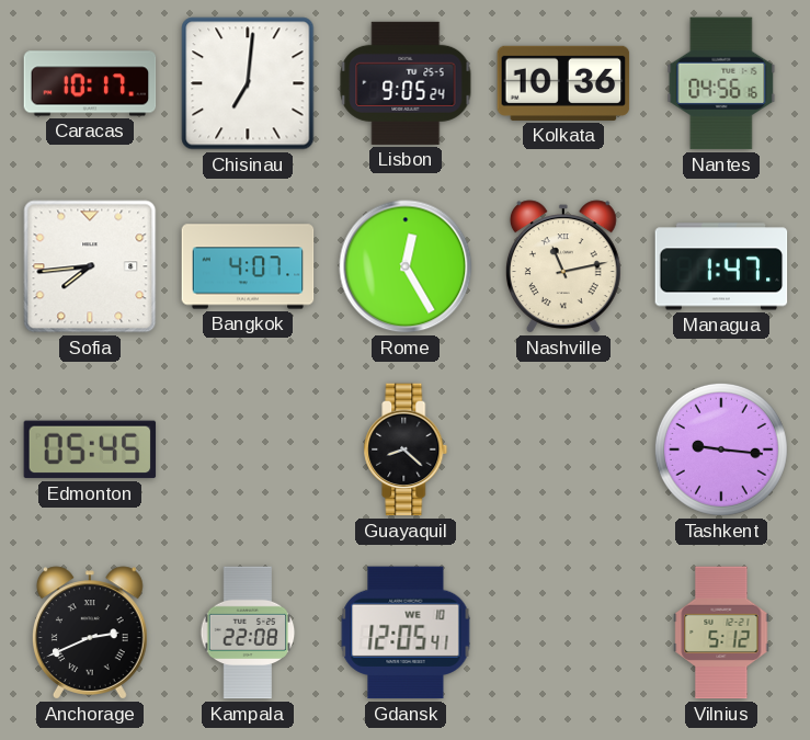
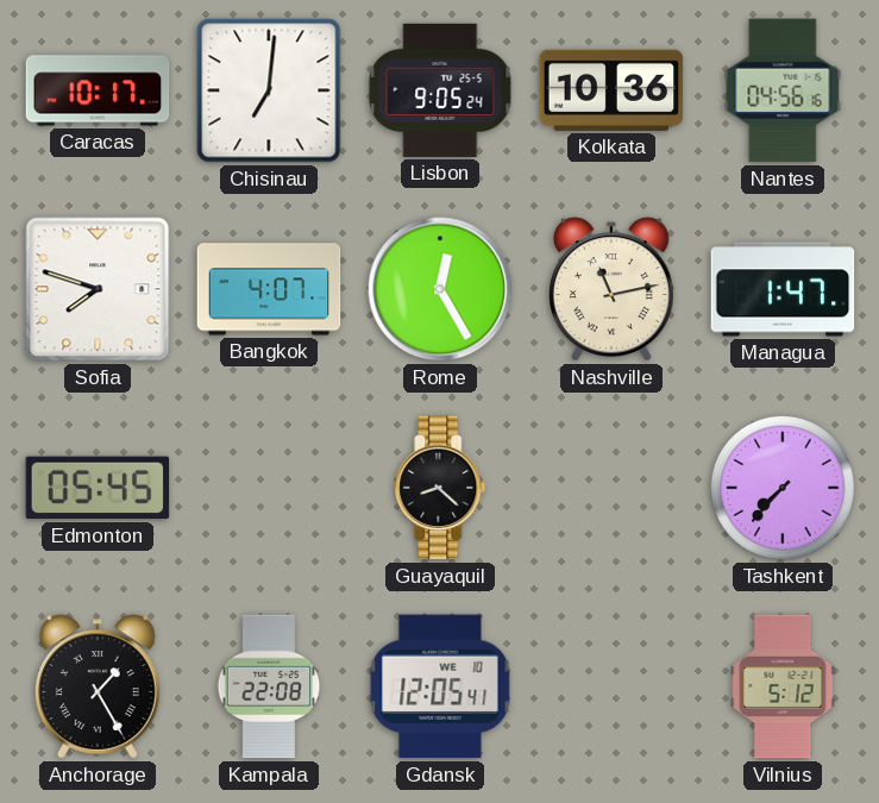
Sofia: 7:44 -> 7:48
Tashkent: 9:16 -> 7:37
Anchorage: 2:41 -> 1:25
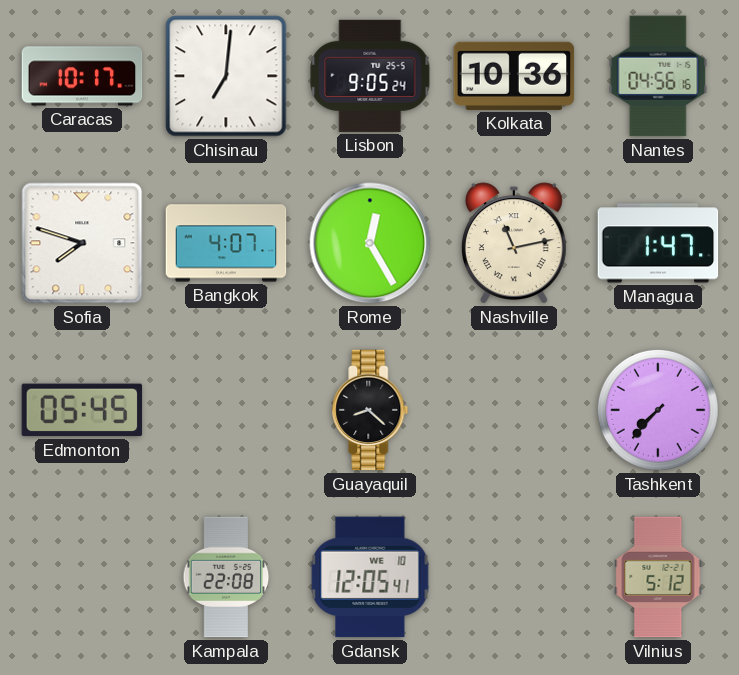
Anchorage: 1:25 -> none
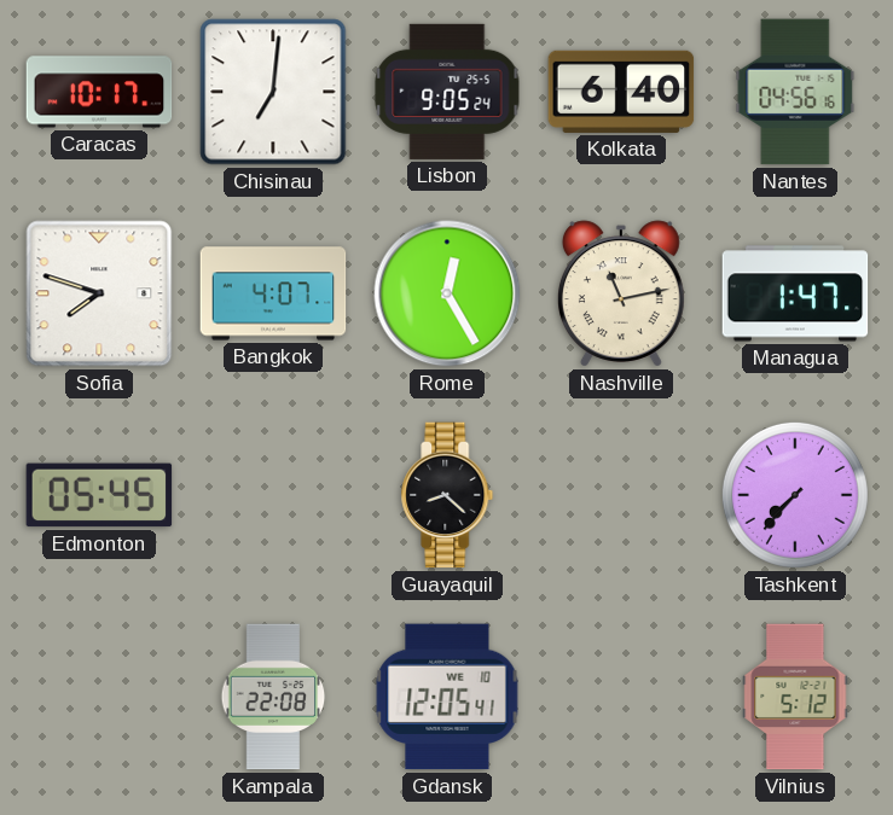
Kolkata: 10:36 -> 6:40
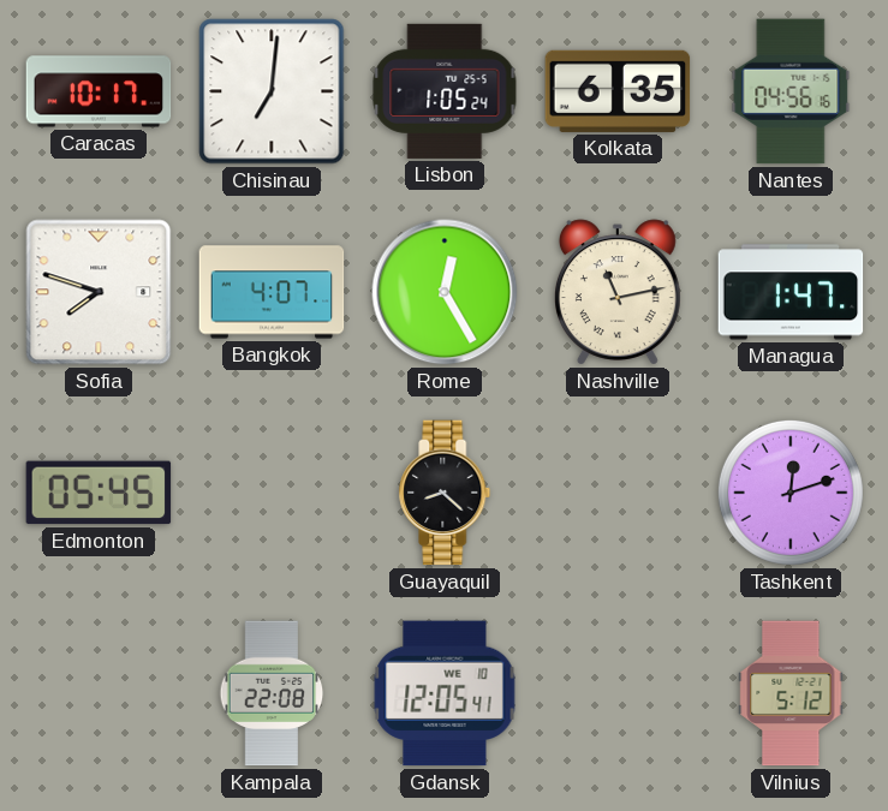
Lisbon: 9:05 -> 1:05
Kolkata: 6:40 -> 6:35
Tashkent: 7:37 -> 12:12
